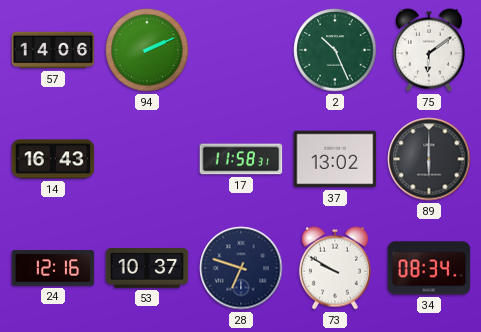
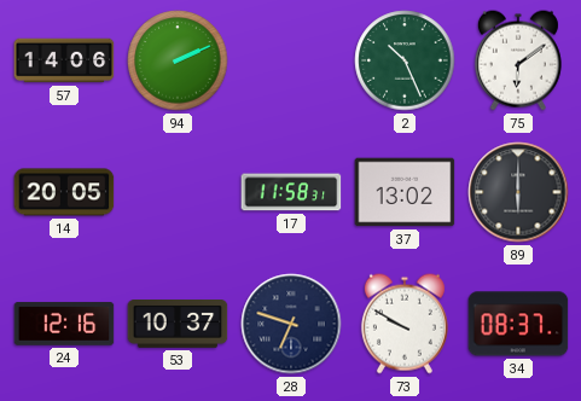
14: 16:43 -> 20:05
34: 08:34 -> 08:37
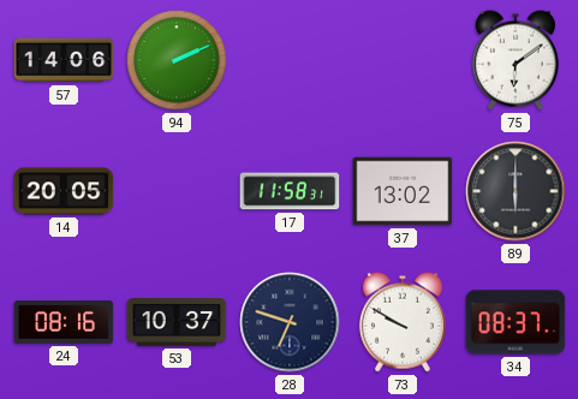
2: 10:26 -> none
24: 12:16 -> 08:16
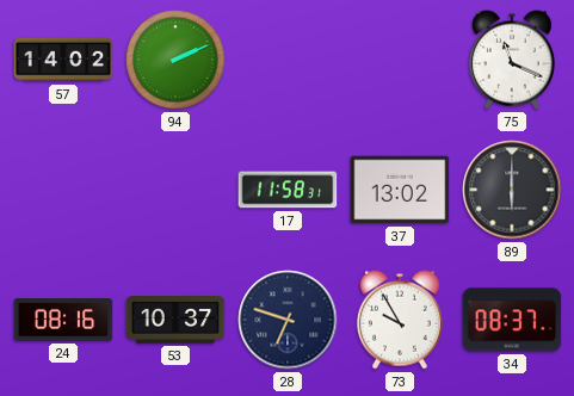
57: 14:06 -> 14:02
75: 6:09 -> 11:19
14: 20:05 -> none
73: 9:50 -> 9:55
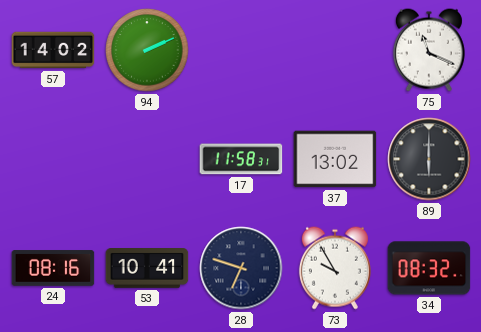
53: 10:37 -> 10:41
34: 08:37 -> 08:32
